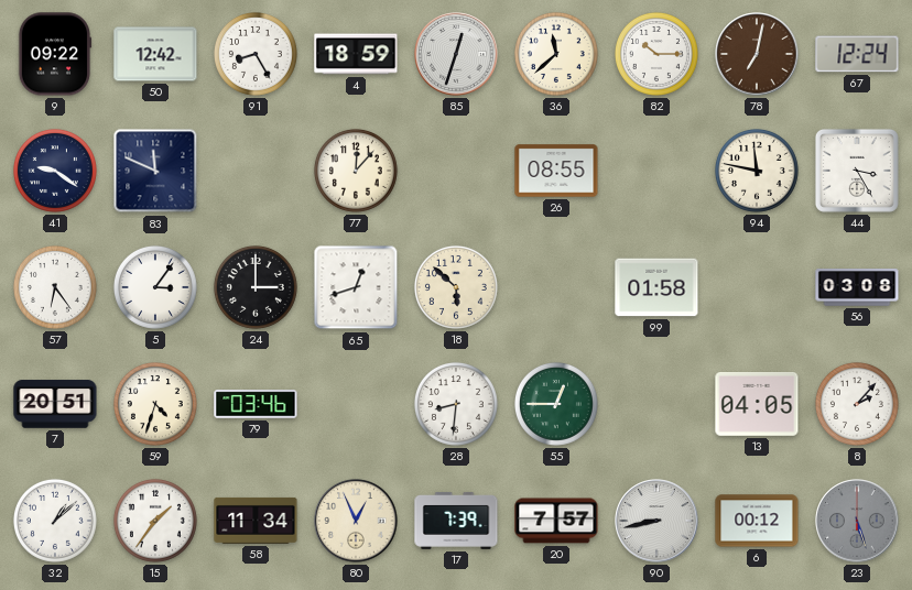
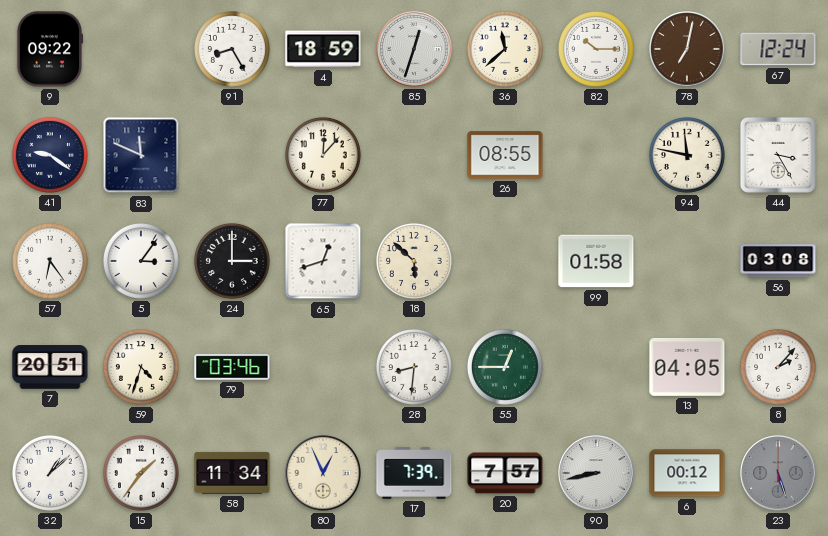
50: 12:42 -> none
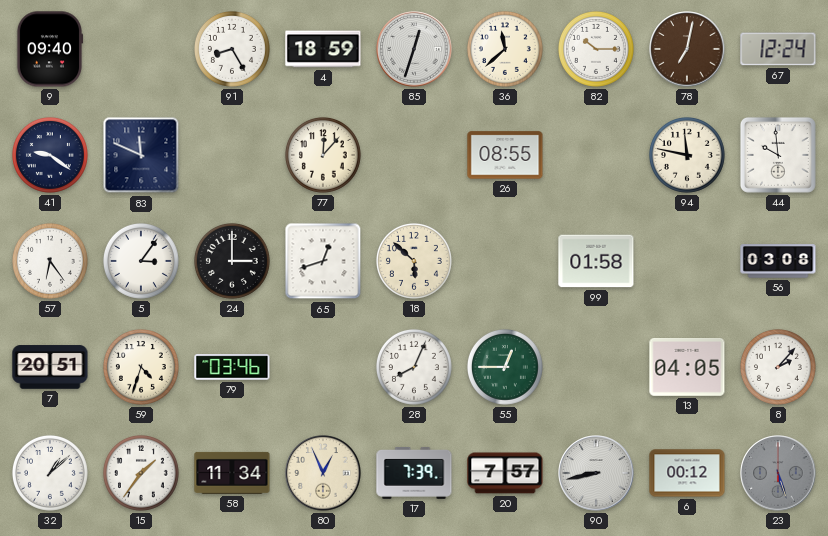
9: 09:22 -> 09:40
44: 3:25 -> 9:59
28: 8:31 -> 8:04
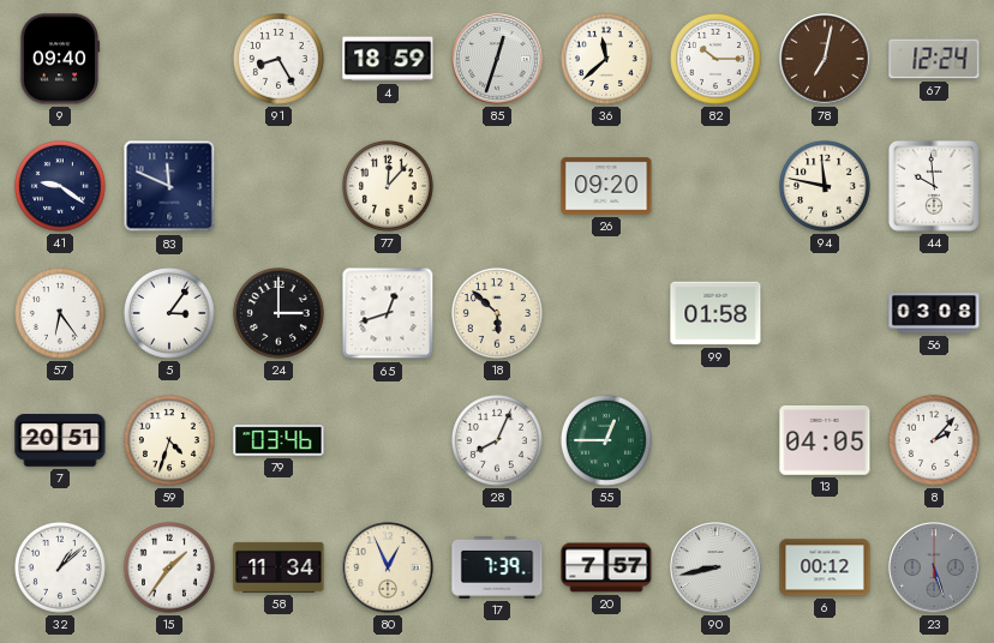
26: 08:55 -> 09:20
